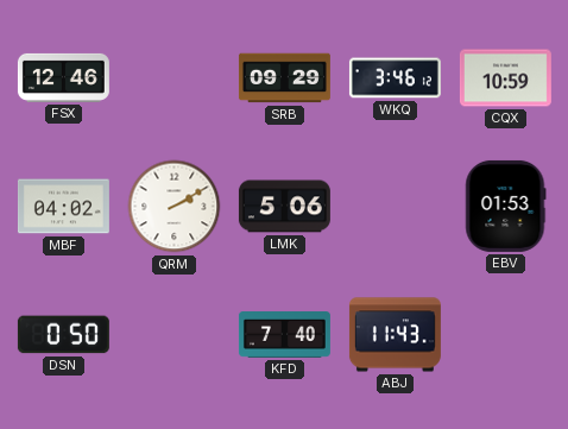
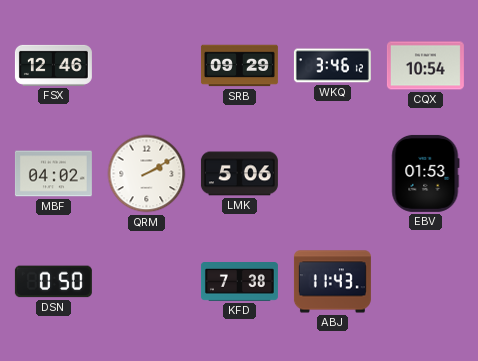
CQX: 10:59 -> 10:54
KFD: 7:40 -> 7:38
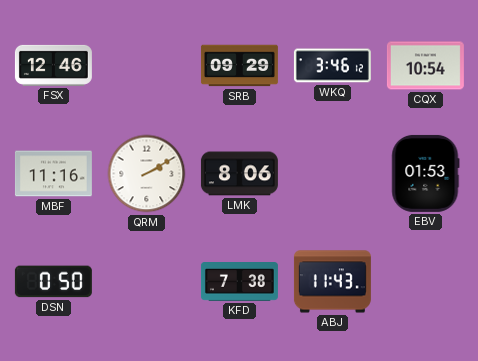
MBF: 04:02 -> 11:16
LMK: 5:06 -> 8:06
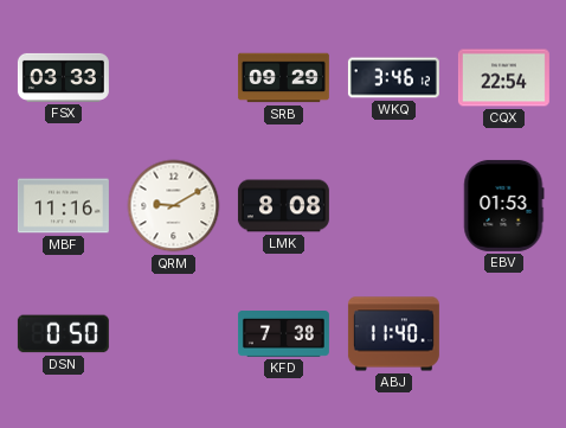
FSX: 12:46 -> 03:33
CQX: 10:54 -> 22:54
QRM: 2:10 -> 9:10
LMK: 8:06 -> 8:08
ABJ: 11:43 -> 11:40
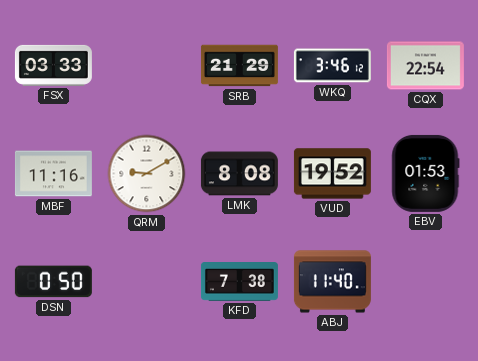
SRB: 09:29 -> 21:29
VUD: none -> 19:52
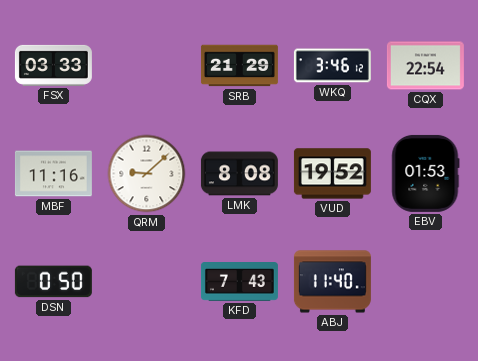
QRM: 9:10 -> 9:08
KFD: 7:38 -> 7:43
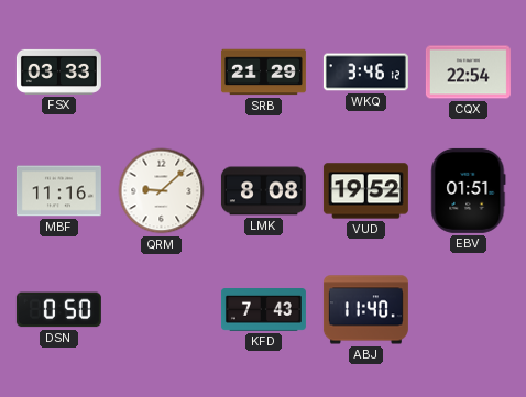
EBV: 01:53 -> 01:51
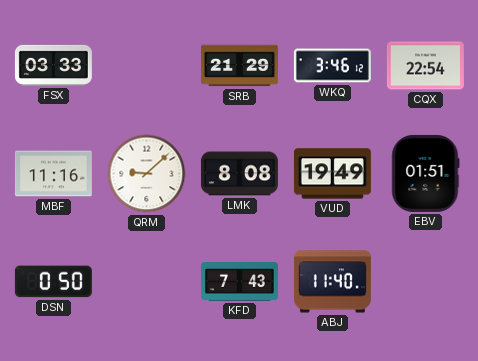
VUD: 19:52 -> 19:49
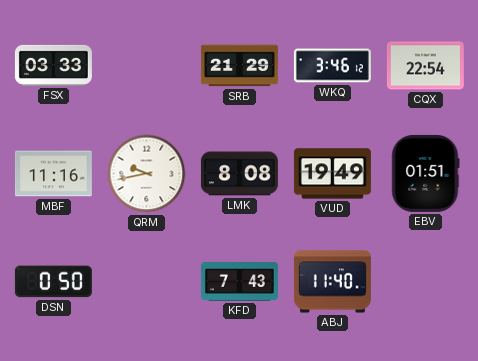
QRM: 9:08 -> 9:43
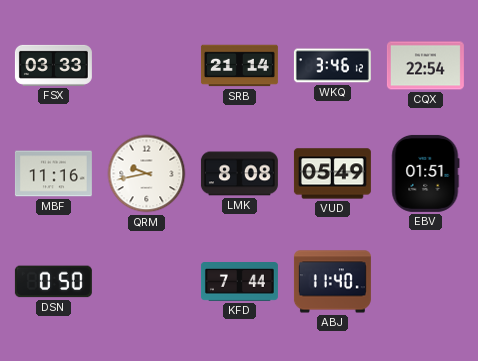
SRB: 21:29 -> 21:14
VUD: 19:49 -> 05:49
KFD: 7:43 -> 7:44
